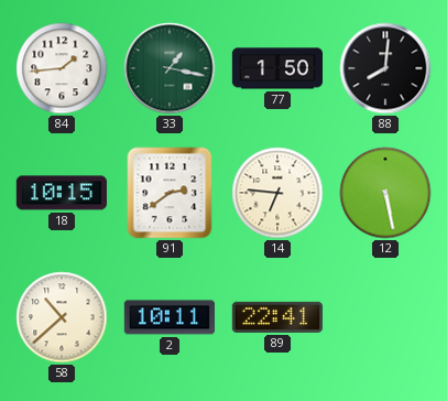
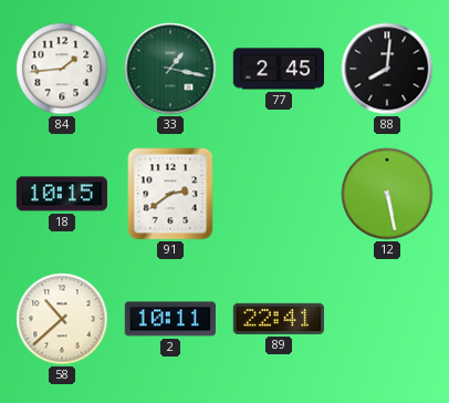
77: 1:50 -> 2:45
14: 6:46 -> none
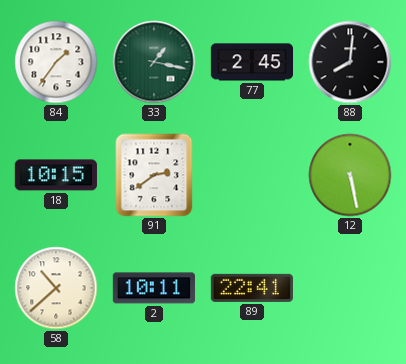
84: 1:44 -> 1:36
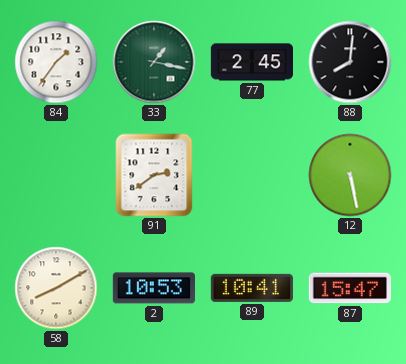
18: 10:15 -> none
58: 10:38 -> 8:10
2: 10:11 -> 10:53
89: 22:41 -> 10:41
87: none -> 15:47
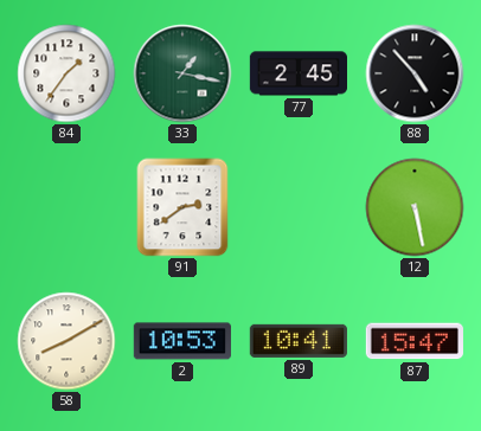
88: 8:01 -> 4:53
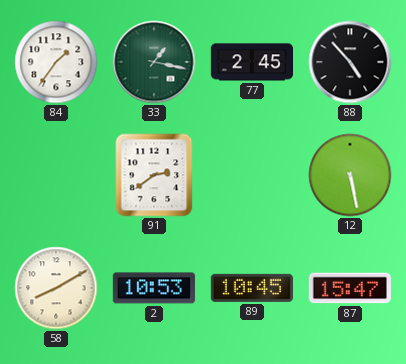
89: 10:41 -> 10:45
